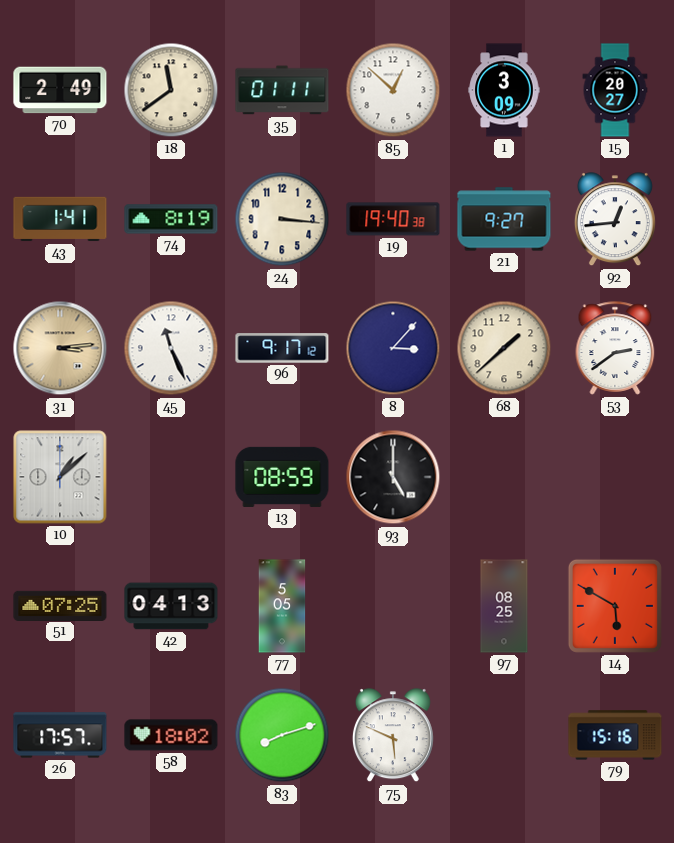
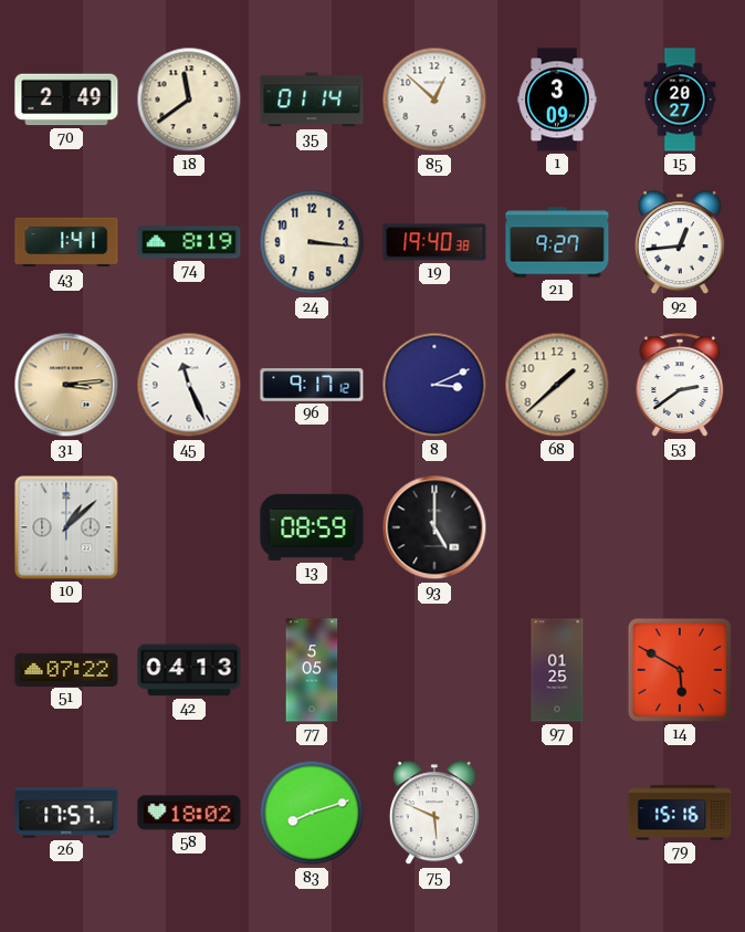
35: 01:11 -> 01:14
8: 3:07 -> 3:11
51: 07:25 -> 07:22
97: 08:25 -> 01:25
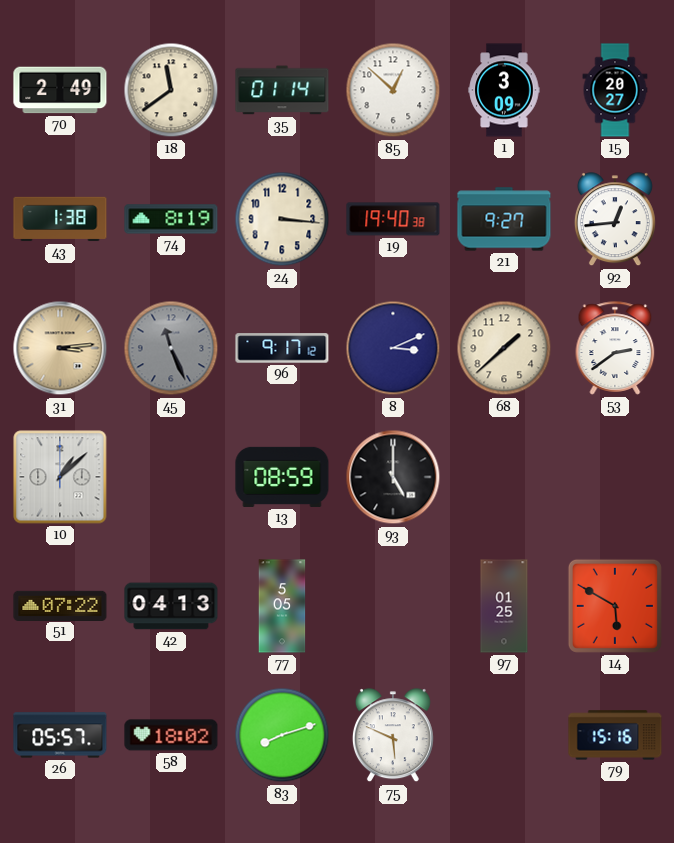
43: 1:41 -> 1:38
45 dial: white -> grey
26: 17:57 -> 05:57
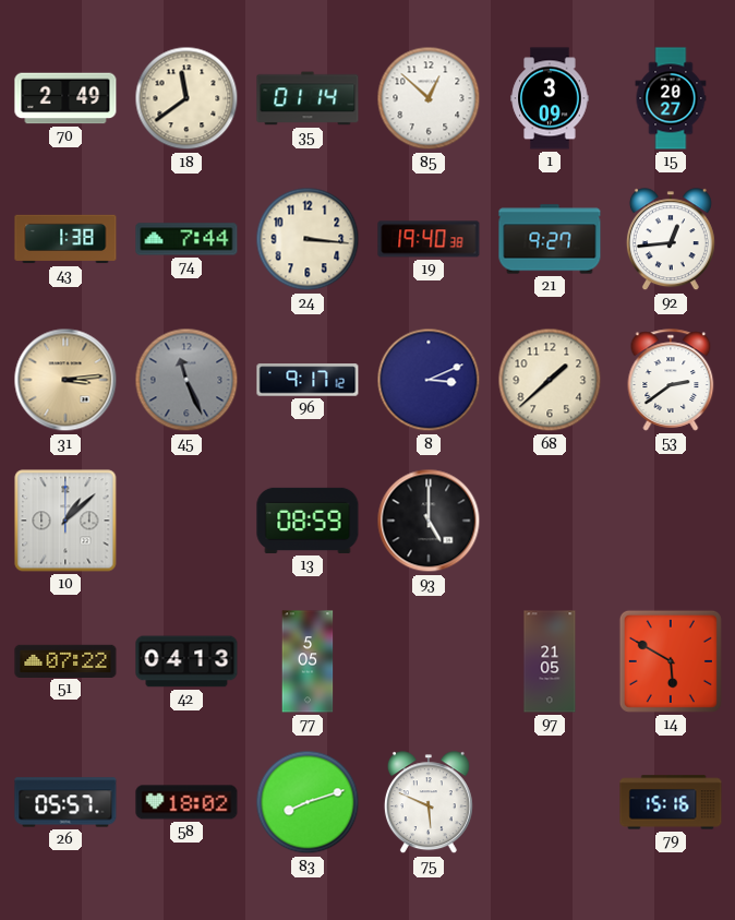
74: 8:19 -> 7:44
97: 01:25 -> 21:05
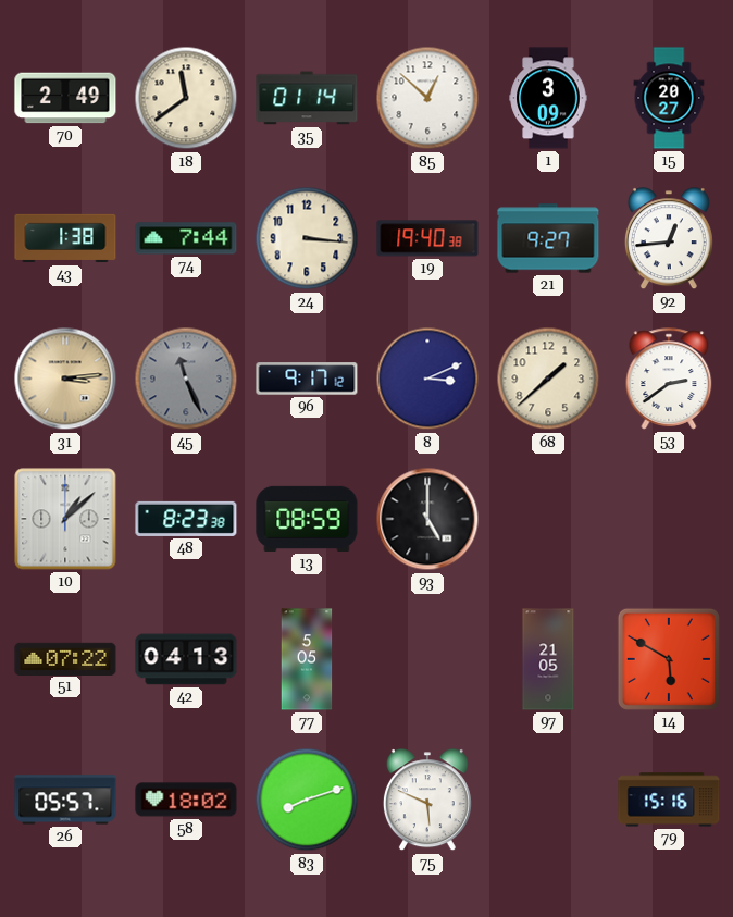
48: none -> 8:23
